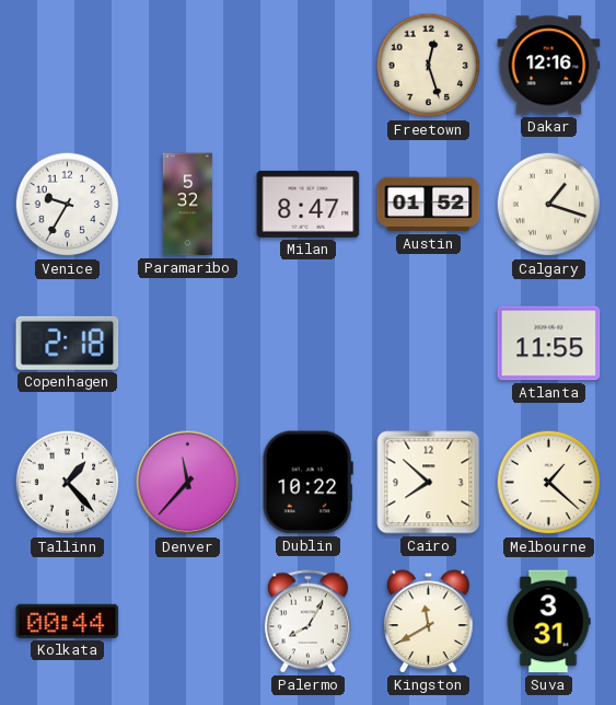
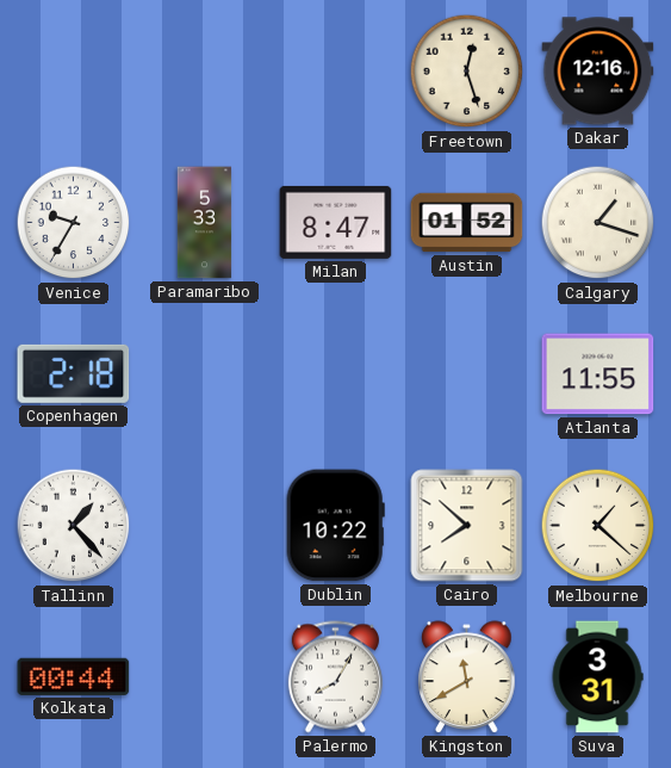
Paramaribo: 5:32 -> 5:33
Denver: 11:37 -> none
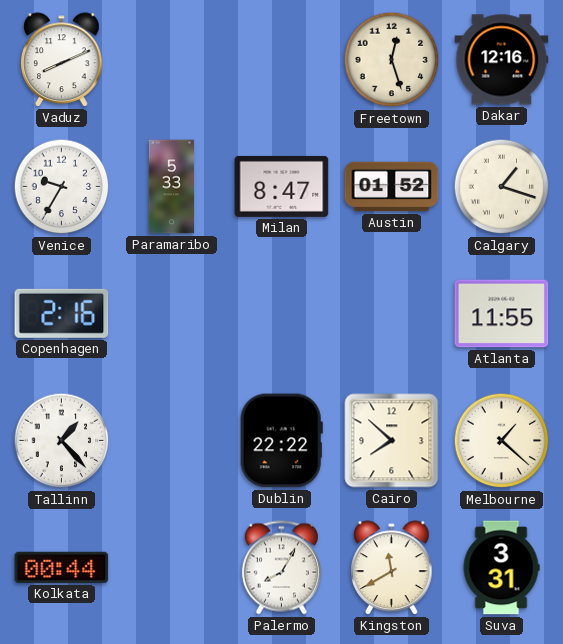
Vaduz: none -> 8:11
Copenhagen: 2:18 -> 2:16
Dublin: 10:22 -> 22:22
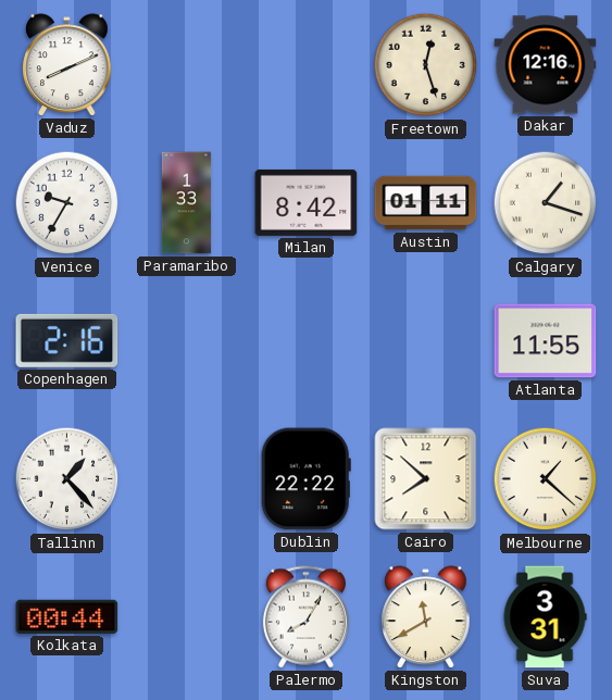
Paramaribo: 5:33 -> 1:33
Milan: 8:47 -> 8:42
Austin: 01:52 -> 01:11
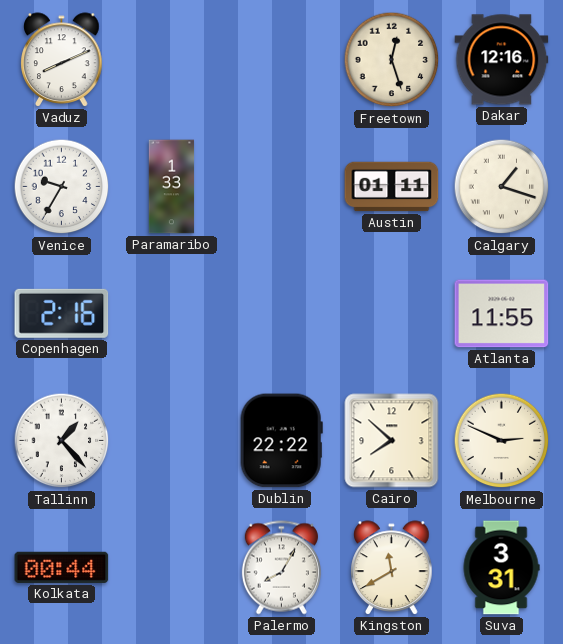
Milan: 8:42 -> none
Melbourne: 1:22 -> 2:49
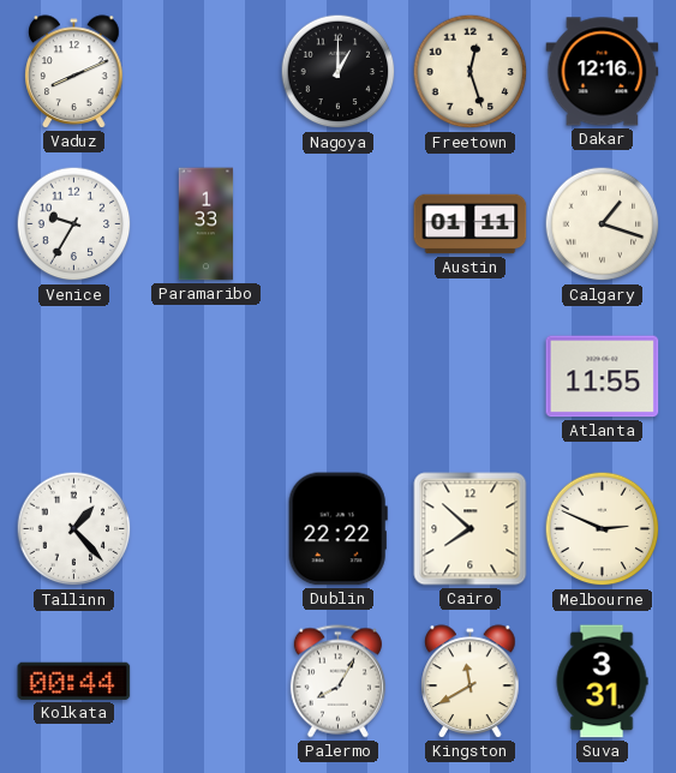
Nagoya: none -> 1:00
Copenhagen: 2:16 -> none
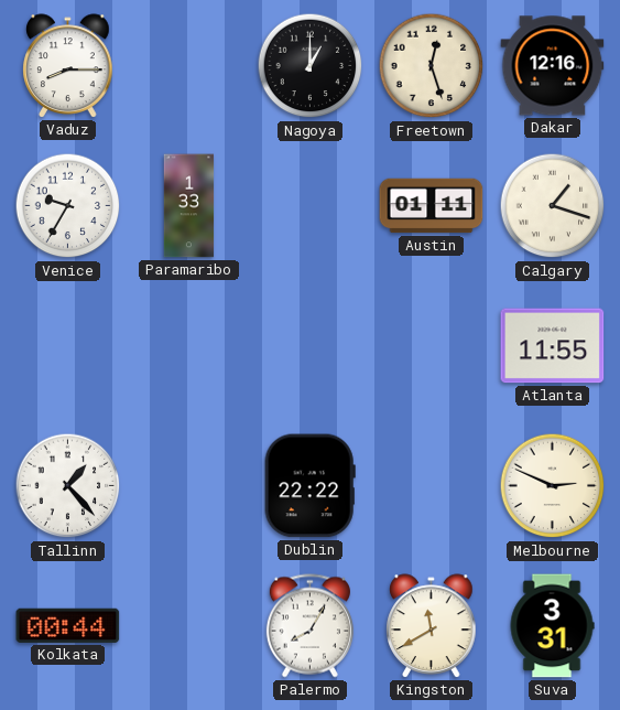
Vaduz: 8:11 -> 8:15
Cairo: 7:52 -> none
